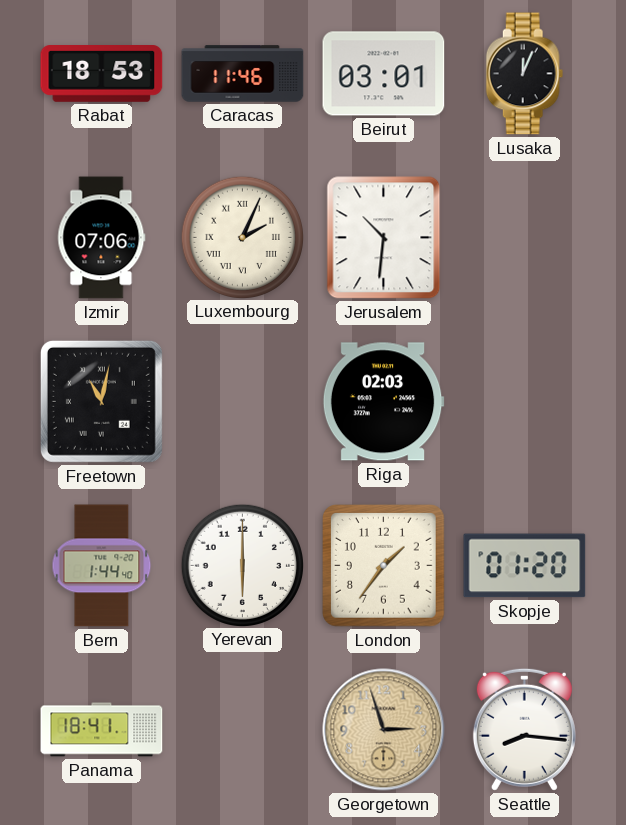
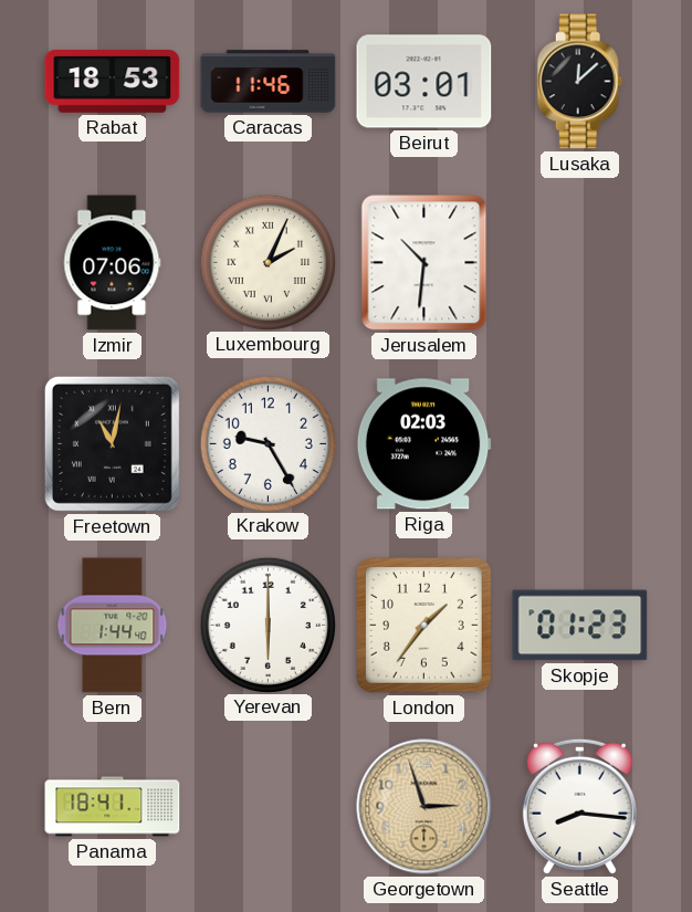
Lusaka: 12:04 -> 12:08
Krakow: none -> 9:25
Skopje: 01:20 -> 01:23
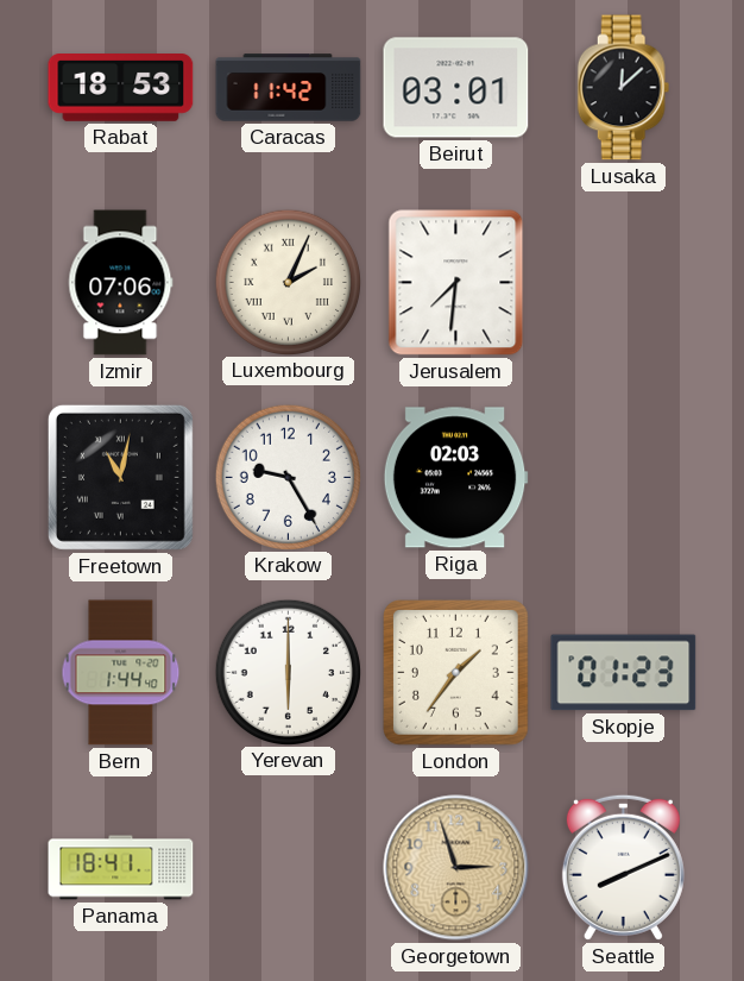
Caracas: 11:46 -> 11:42
Jerusalem: 10:31 -> 7:31
Seattle: 8:16 -> 8:11
